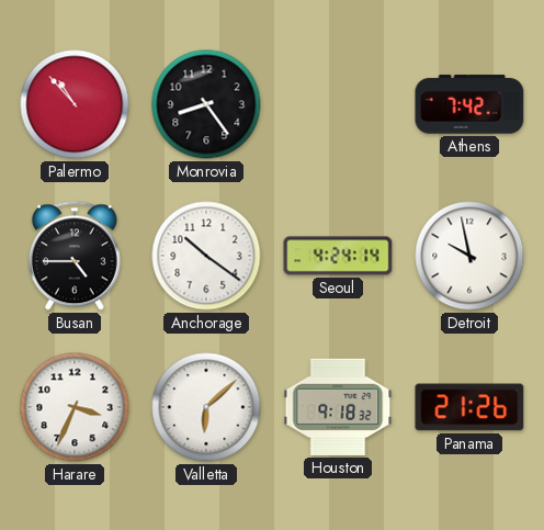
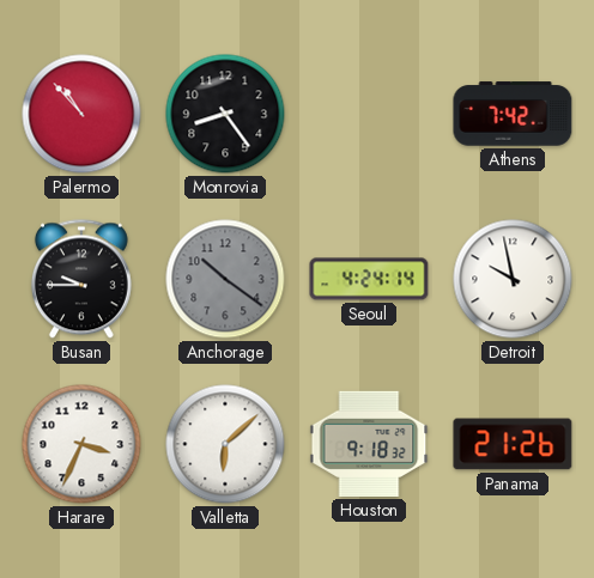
Busan: 4:45 -> 9:45
Anchorage dial: white -> grey
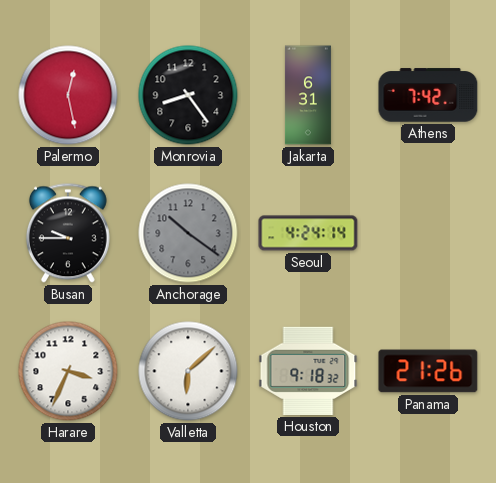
Palermo: 10:53 -> 12:28
Jakarta: none -> 6:31
Detroit: 9:58 -> none
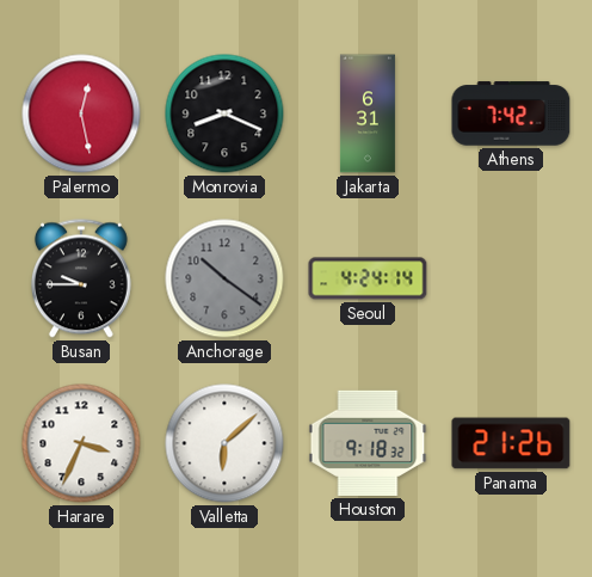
Monrovia: 8:24 -> 8:19
